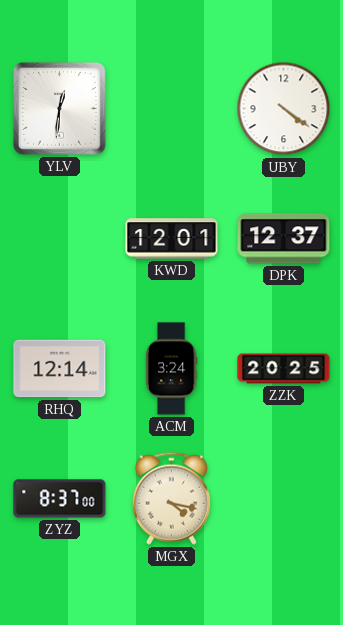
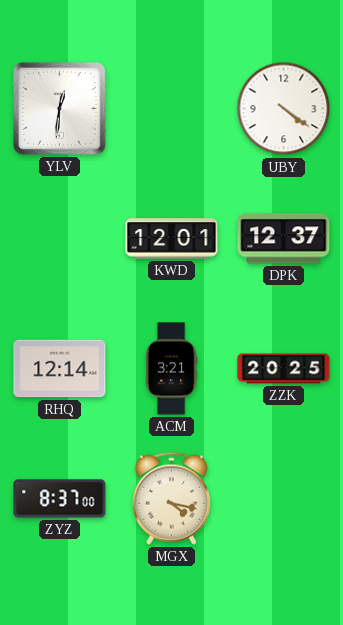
ACM: 3:24 -> 3:21
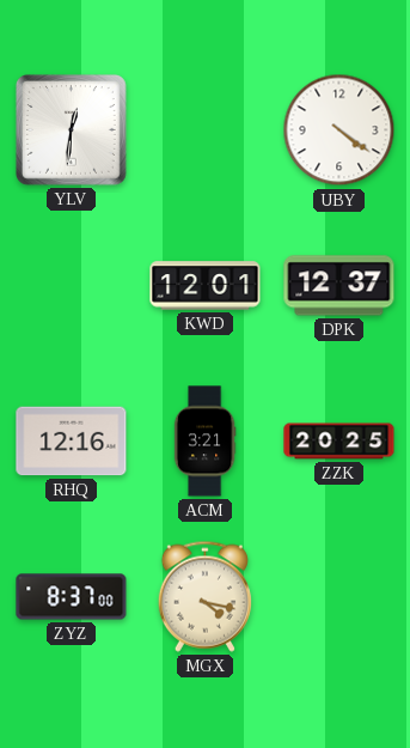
RHQ: 12:14 -> 12:16
